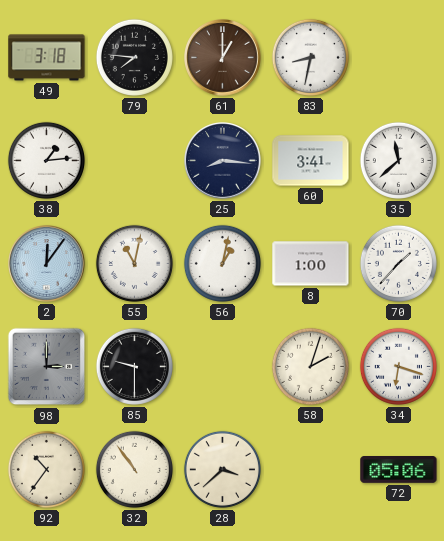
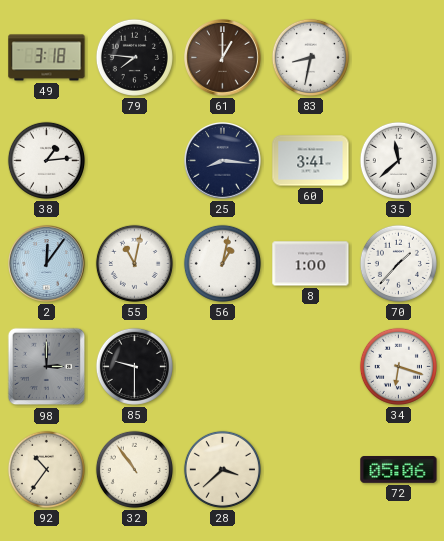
58: 2:03 -> none
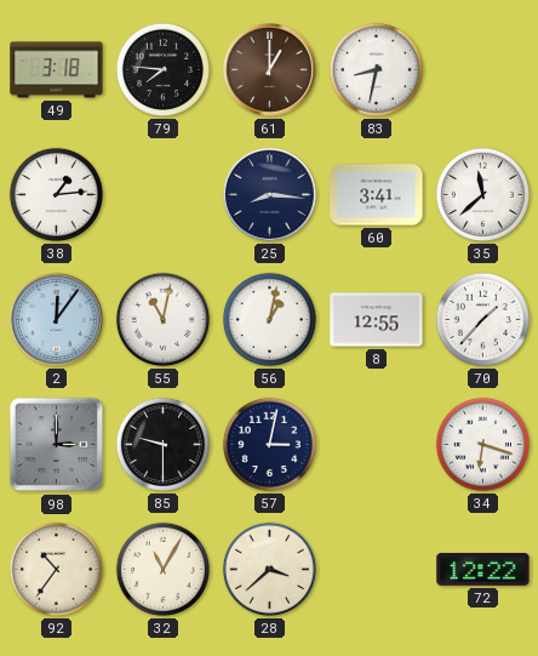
8: 1:00 -> 12:55
57: none -> 3:02
32: 10:54 -> 11:05
72: 05:06 -> 12:22
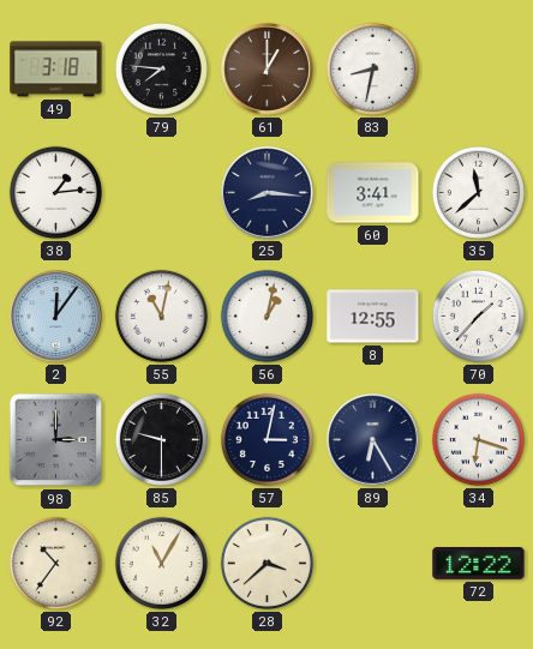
89: none -> 6:25
